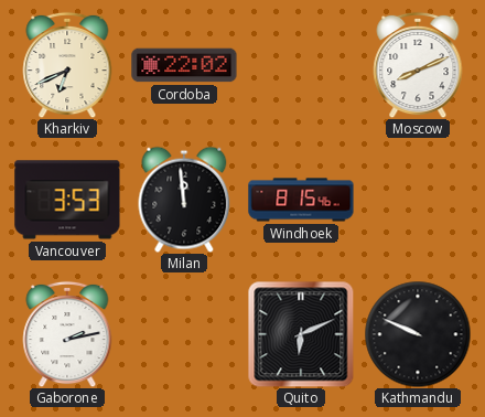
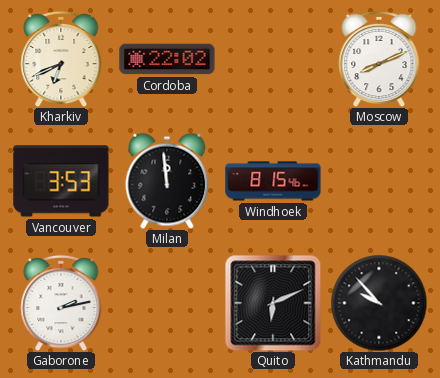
Kathmandu: 9:49 -> 9:53
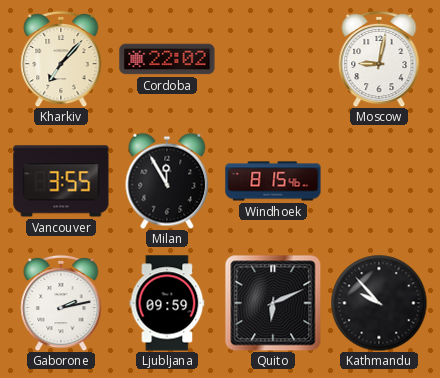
Kharkiv: 6:41 -> 7:07
Moscow: 8:11 -> 9:02
Vancouver: 3:53 -> 3:55
Milan: 11:59 -> 11:55
Ljubljana: none -> 09:59
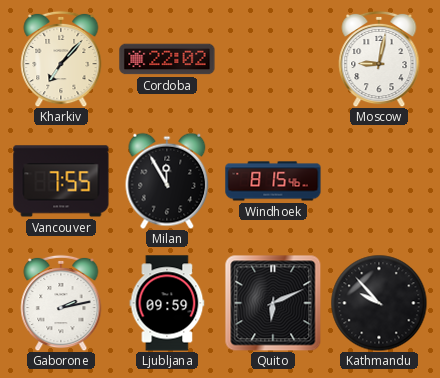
Vancouver: 3:55 -> 7:55
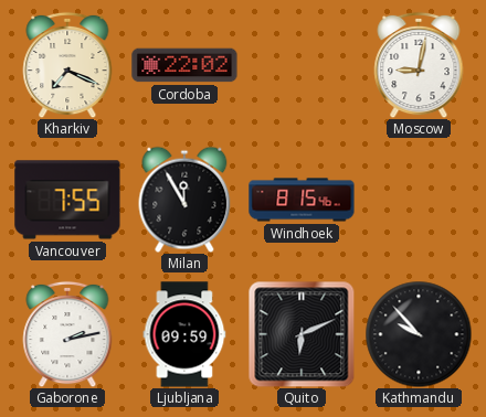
Kharkiv: 7:07 -> 7:19
